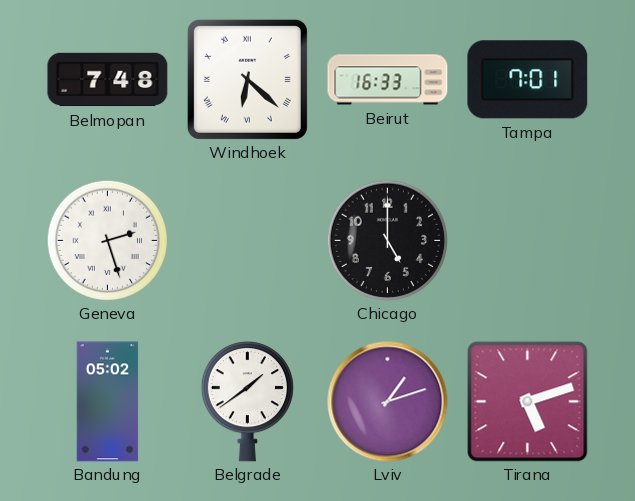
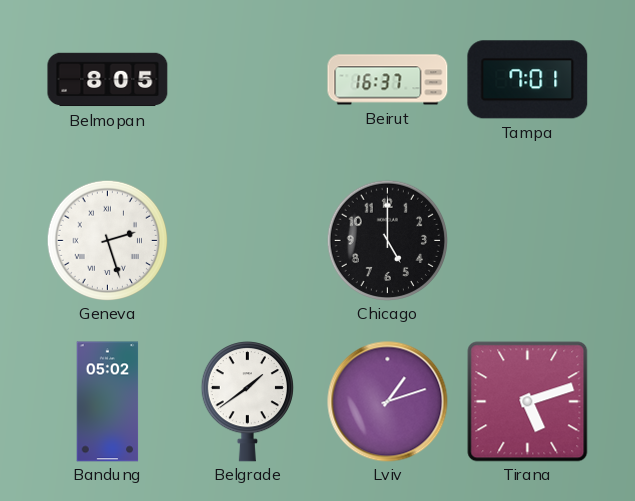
Belmopan: 7:48 -> 8:05
Windhoek: 6:22 -> none
Beirut: 16:33 -> 16:37
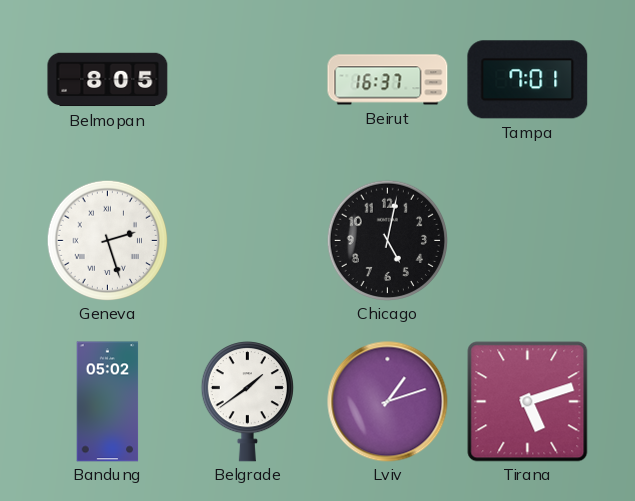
Chicago: 5:00 -> 5:02
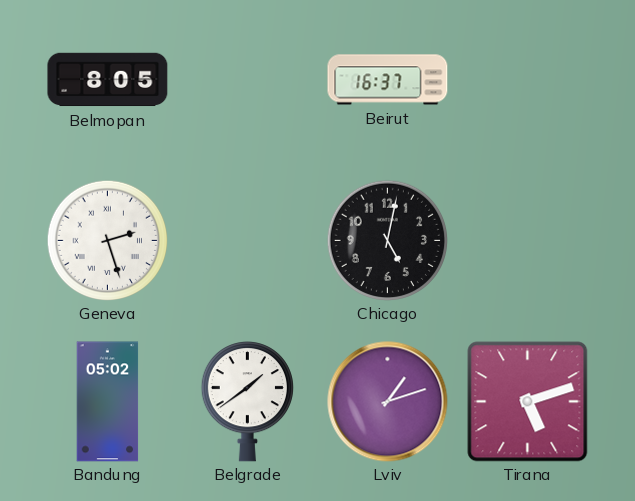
Tampa: 7:01 -> none
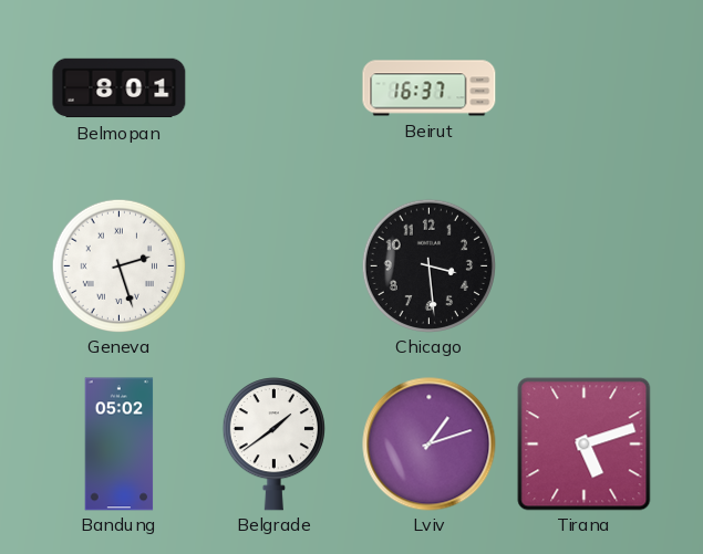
Belmopan: 8:05 -> 8:01
Chicago: 5:02 -> 3:29
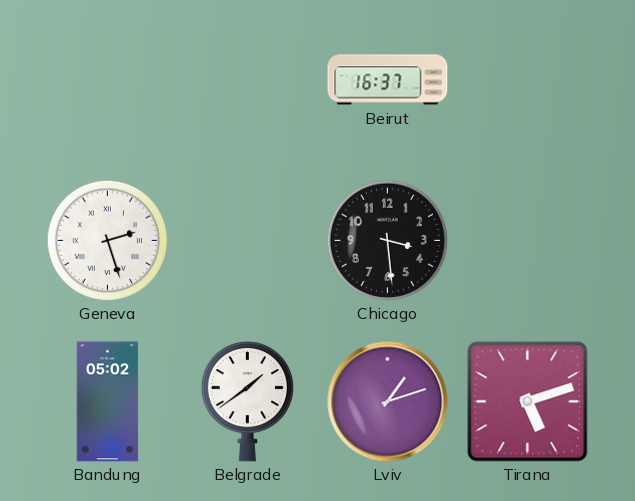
Belmopan: 8:01 -> none
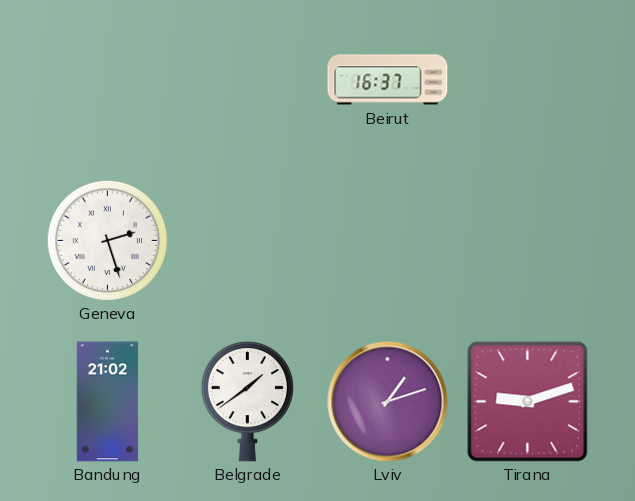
Chicago: 3:29 -> none
Bandung: 05:02 -> 21:02
Tirana: 5:12 -> 9:12
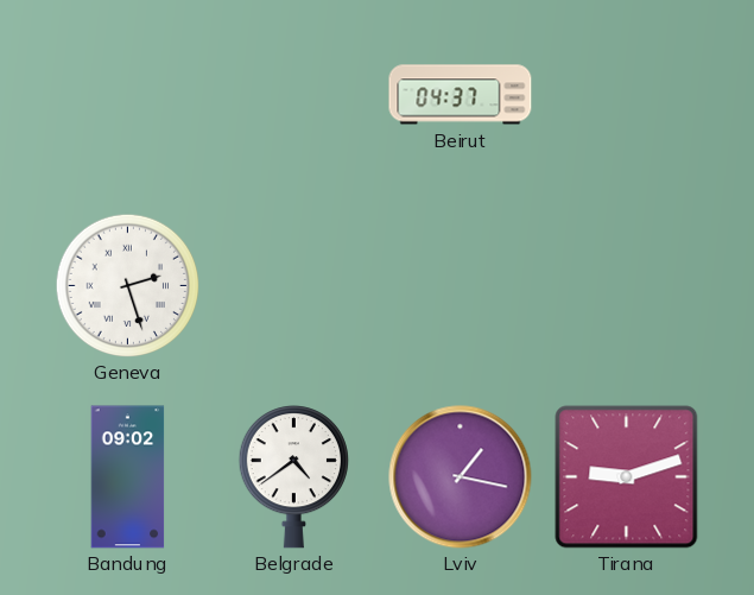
Beirut: 16:37 -> 04:37
Bandung: 21:02 -> 09:02
Belgrade: 1:39 -> 4:39
Lviv: 1:12 -> 1:17
